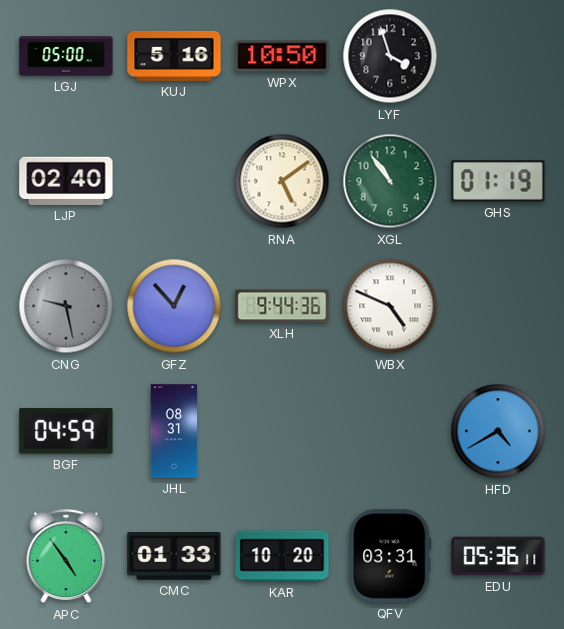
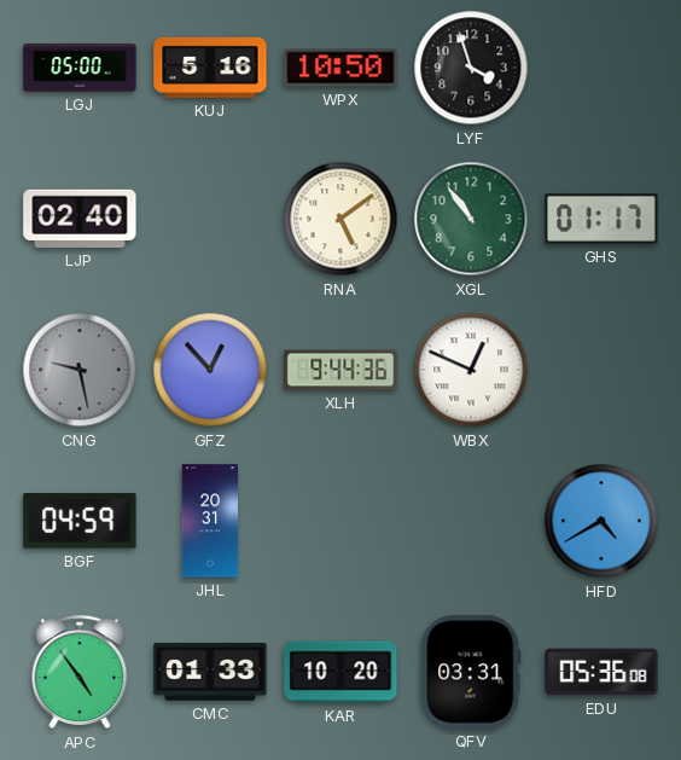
GHS: 01:19 -> 01:17
WBX: 4:49 -> 12:49
JHL: 08:31 -> 20:31
EDU: 05:36:11 -> 05:36:08
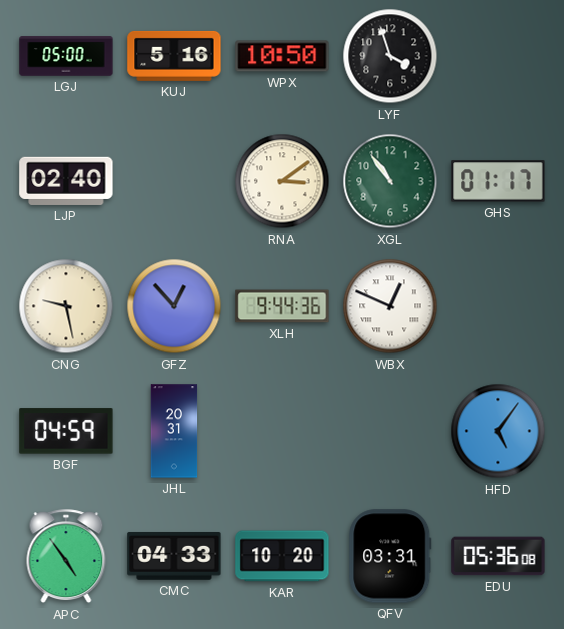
RNA: 5:09 -> 3:09
CNG dial: grey -> cream
HFD: 4:40 -> 5:06
CMC: 01:33 -> 04:33
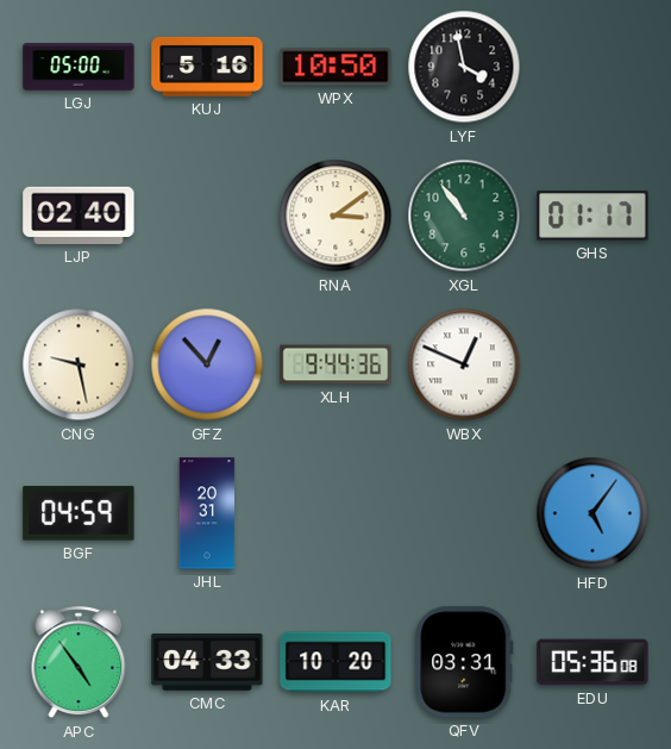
LYF: 3:57 -> 3:58
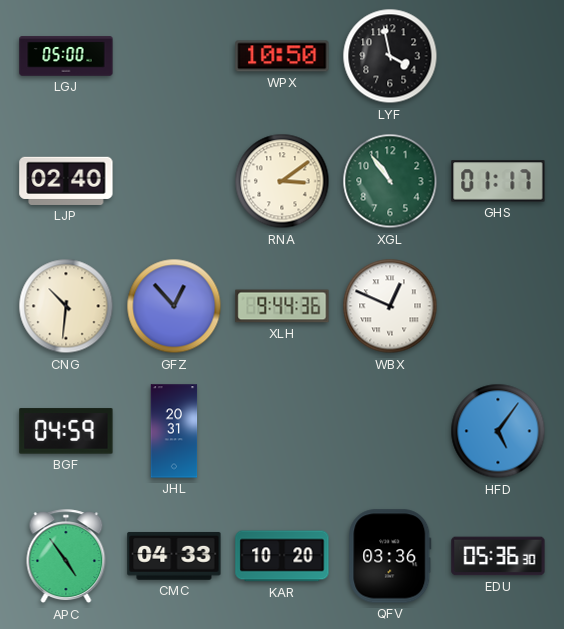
KUJ: 5:16 -> none
CNG: 9:28 -> 10:31
QFV: 03:31 -> 03:36
EDU: 05:36:08 -> 05:36:30
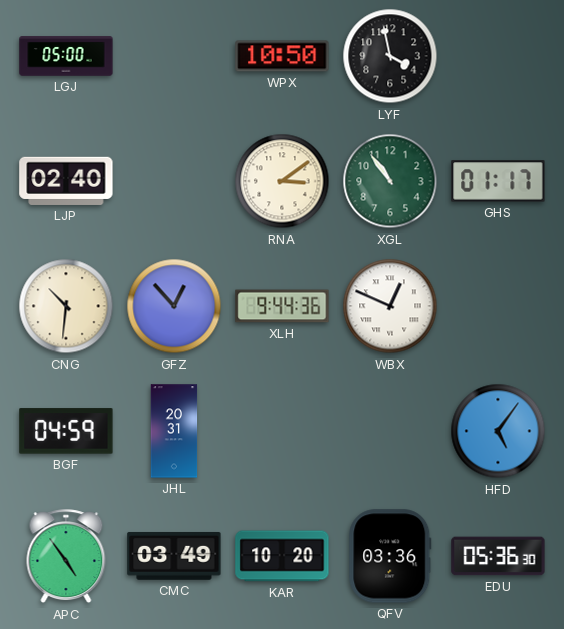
CMC: 04:33 -> 03:49
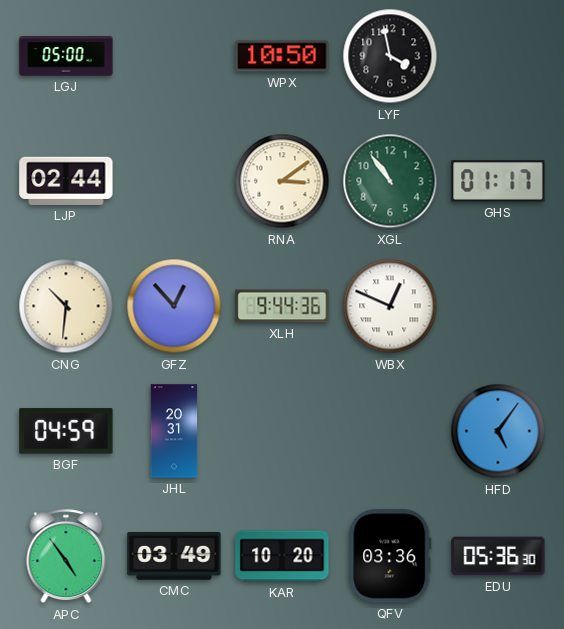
LJP: 02:40 -> 02:44
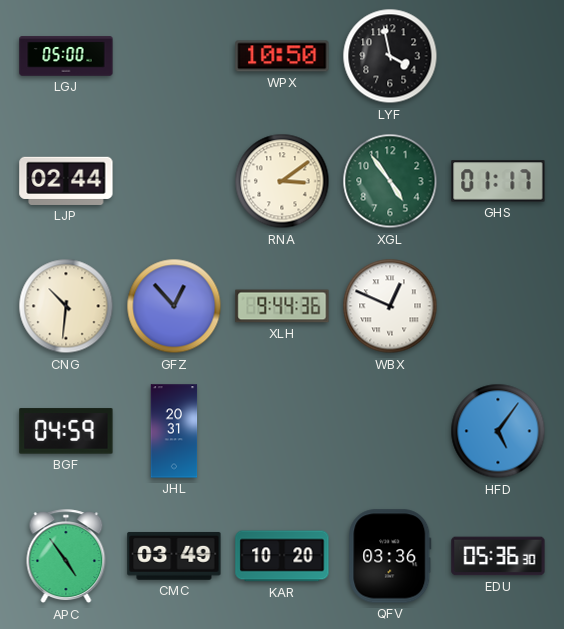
XGL: 10:54 -> 4:54
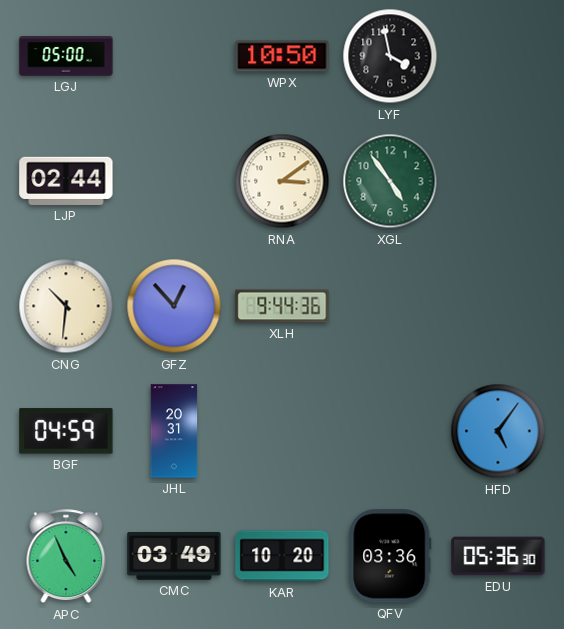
GHS: 01:17 -> none
WBX: 12:49 -> none
APC: 4:54 -> 4:56
